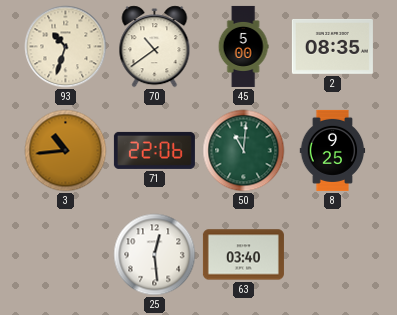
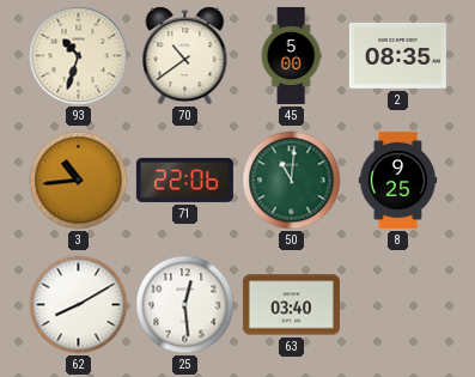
62: none -> 8:10
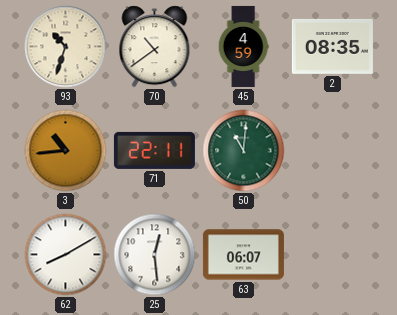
45: 5:00 -> 4:59
71: 22:06 -> 22:11
8: 9:25 -> none
63: 03:40 -> 06:07
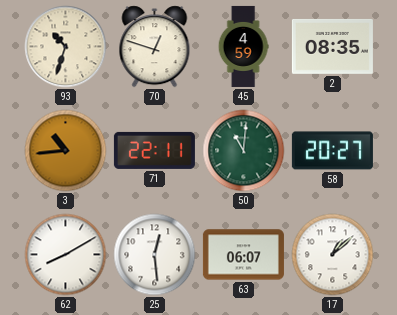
70: 10:39 -> 12:48
58: none -> 20:27
17: none -> 1:08
